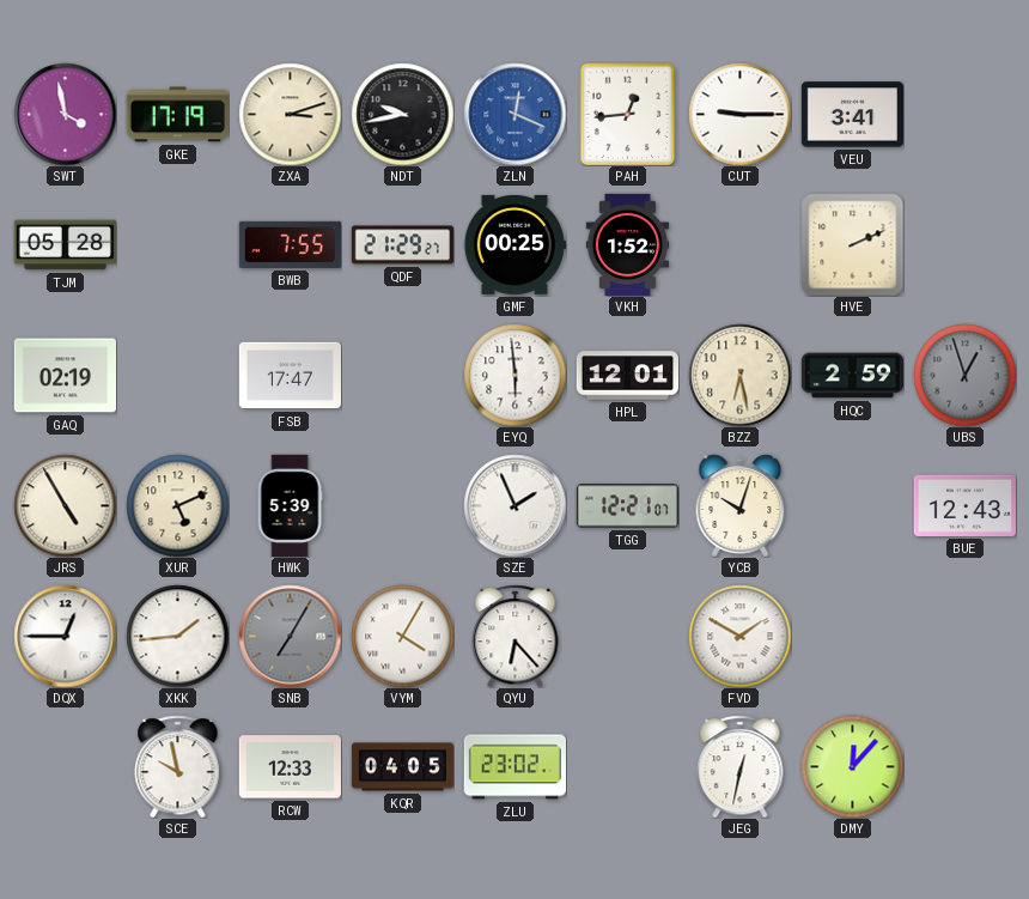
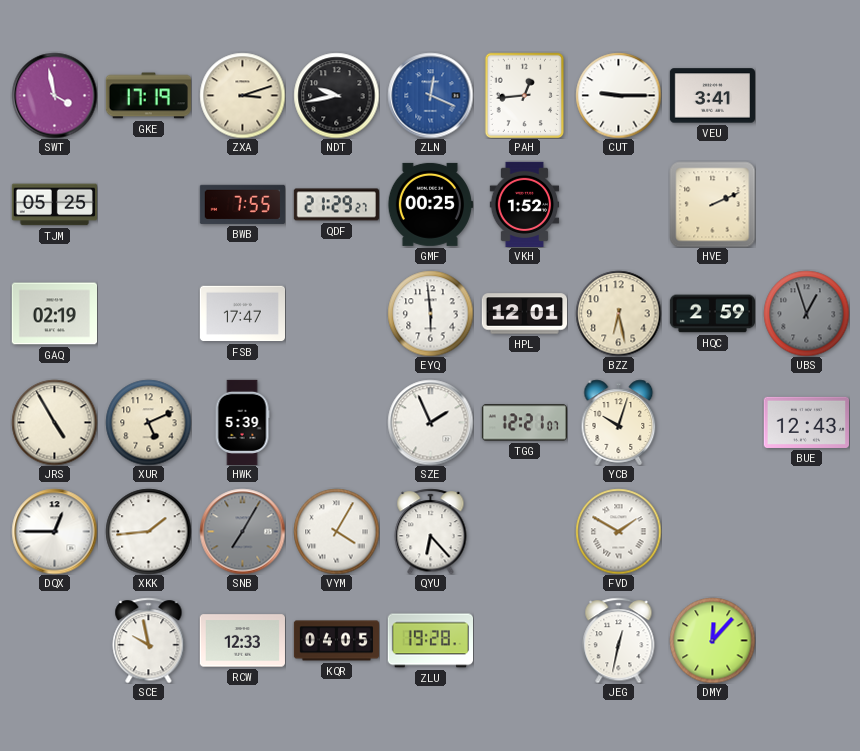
TJM: 05:28 -> 05:25
ZLU: 23:02 -> 19:28
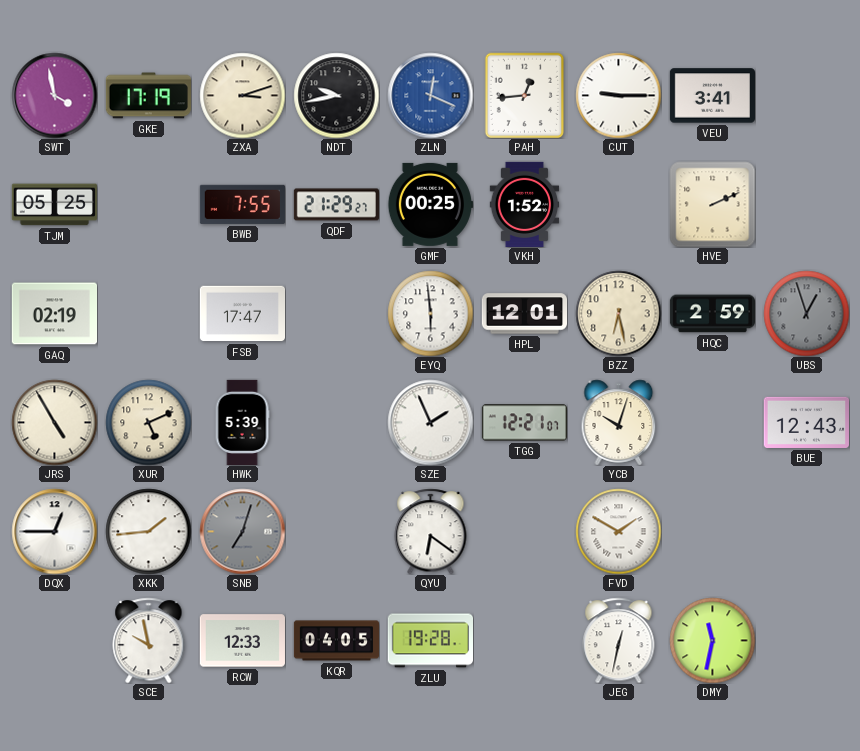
SNB: 7:05 -> 7:03
VYM: 4:05 -> none
QYU: 6:23 -> 6:21
DMY: 12:07 -> 11:32
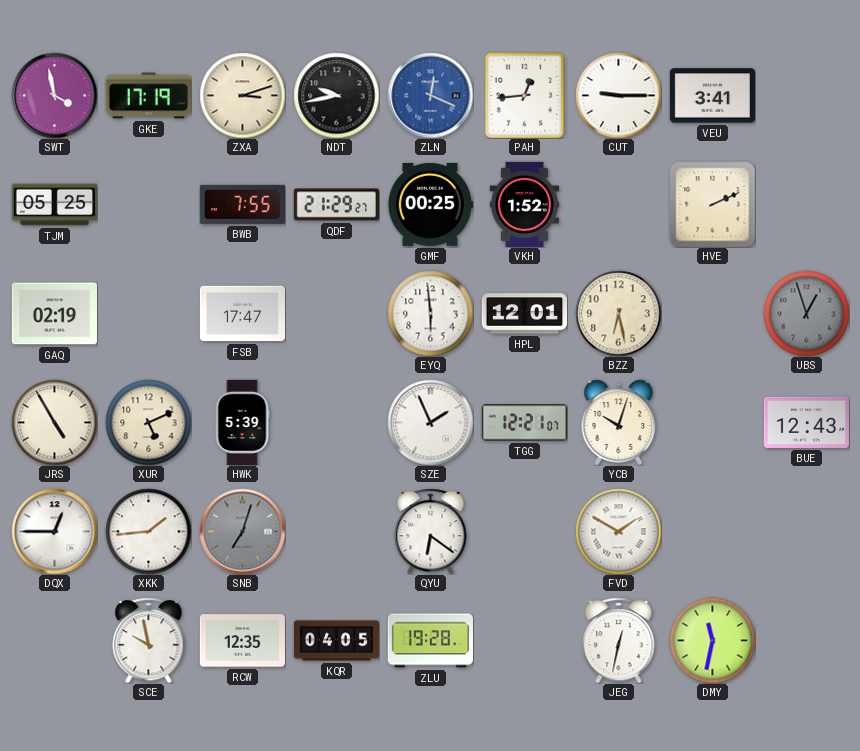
HQC: 2:59 -> none
RCW: 12:33 -> 12:35
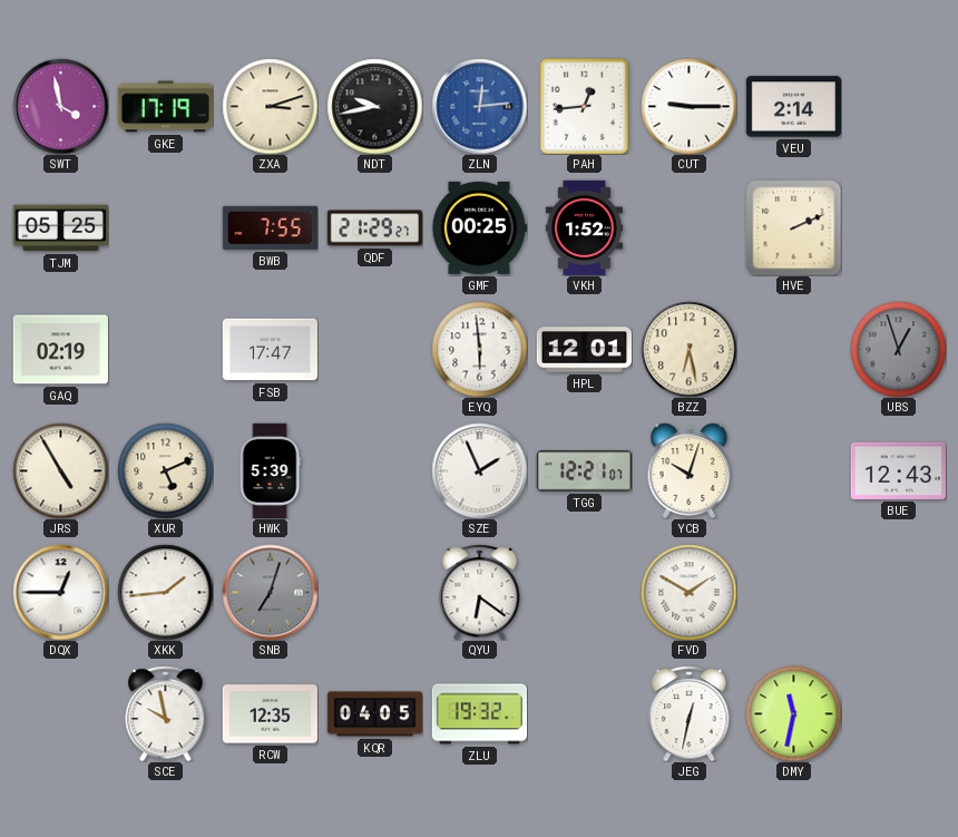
ZLN: 12:19 -> 12:14
VEU: 3:41 -> 2:14
ZLU: 19:28 -> 19:32
